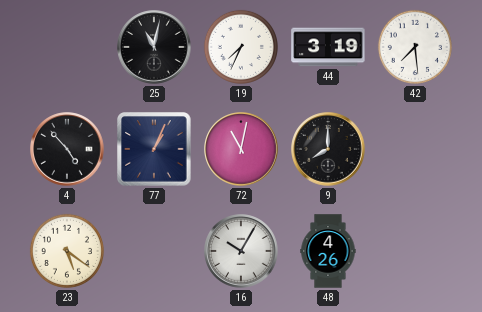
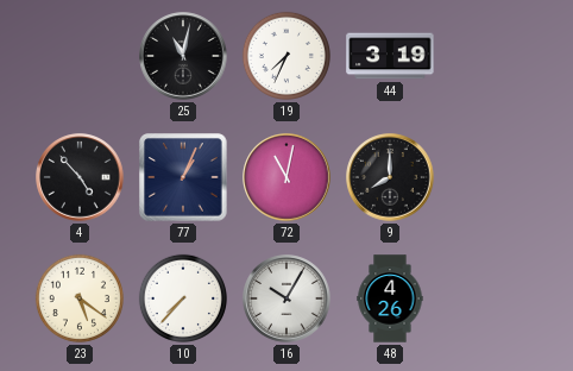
42: 7:29 -> none
10: none -> 7:37
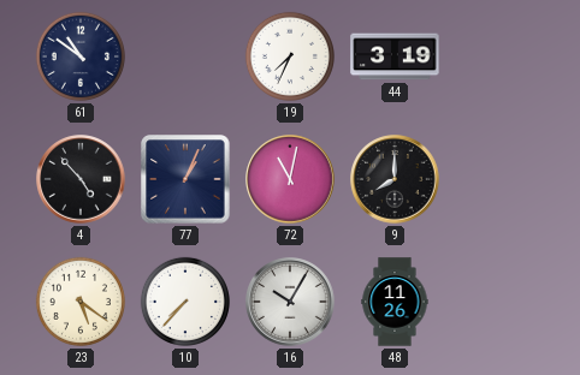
61: none -> 10:51
25: 11:02 -> none
48: 4:26 -> 11:26
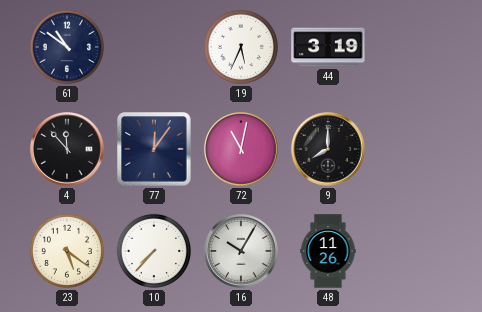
19: 7:34 -> 5:34
4: 4:53 -> 11:53
77: 1:04 -> 12:06
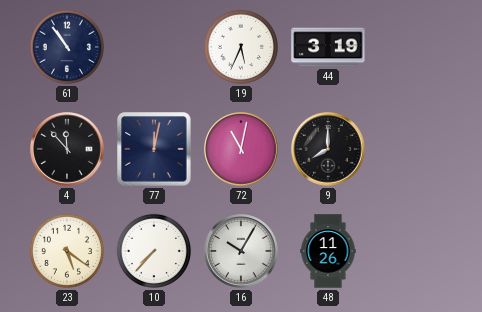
61: 10:51 -> 10:54
77: 12:06 -> 12:02
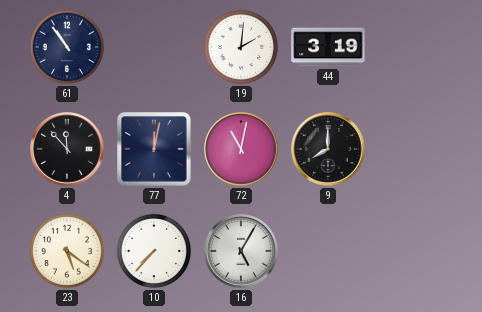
19: 5:34 -> 2:01
16: 10:05 -> 5:05
48: 11:26 -> none
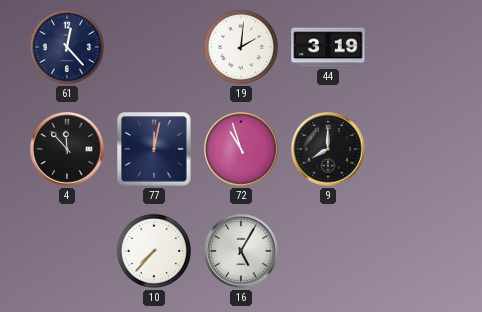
61: 10:54 -> 12:23
72: 11:02 -> 10:57
23: 5:21 -> none
